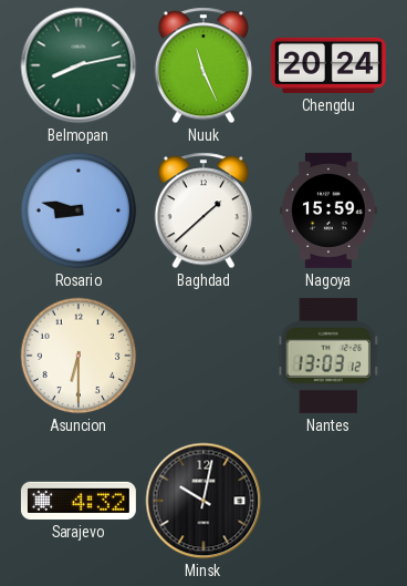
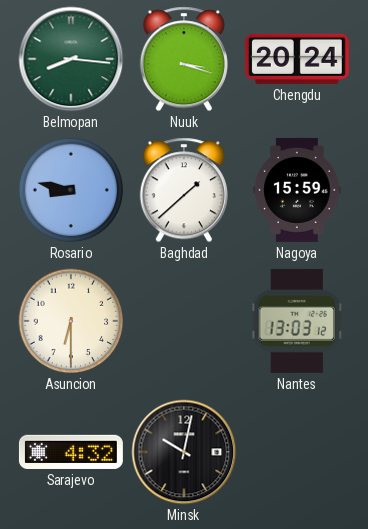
Belmopan: 8:13 -> 8:16
Nuuk: 11:26 -> 3:18
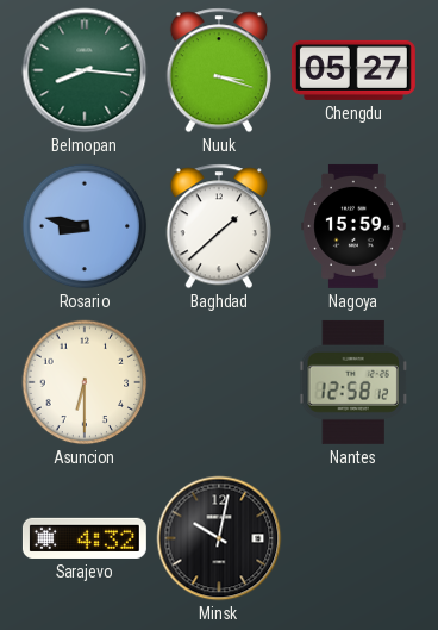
Chengdu: 20:24 -> 05:27
Nantes: 13:03 -> 12:58
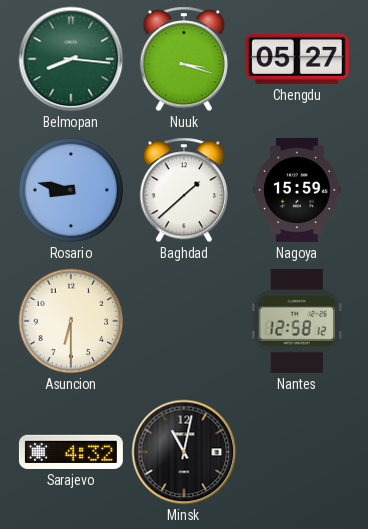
Minsk: 10:02 -> 11:02
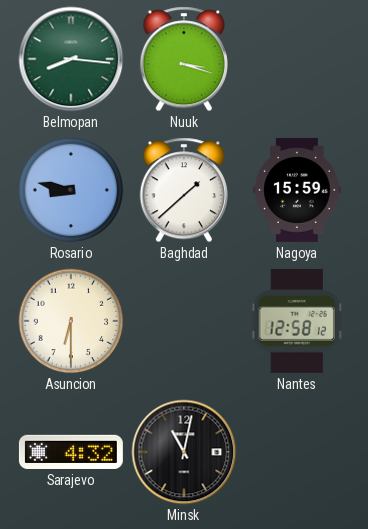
Chengdu: 05:27 -> none
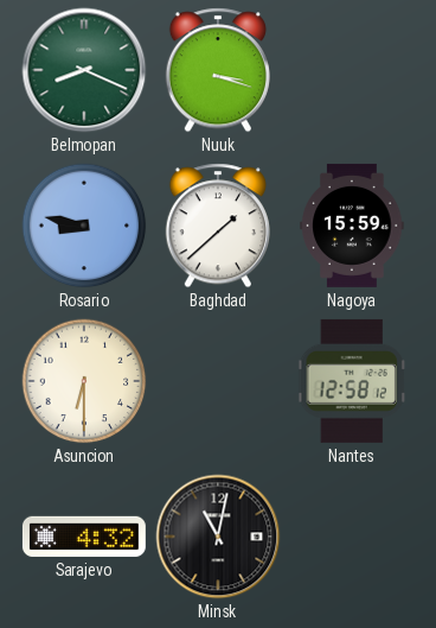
Belmopan: 8:16 -> 8:19
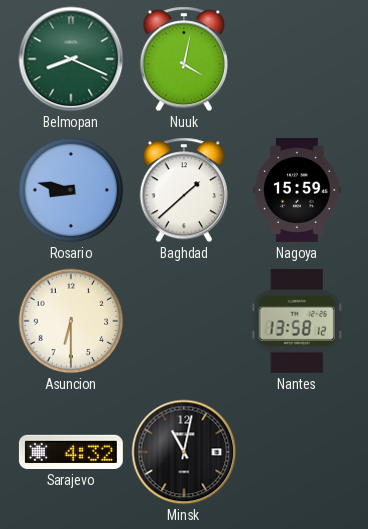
Nuuk: 3:18 -> 4:02
Nantes: 12:58 -> 13:58
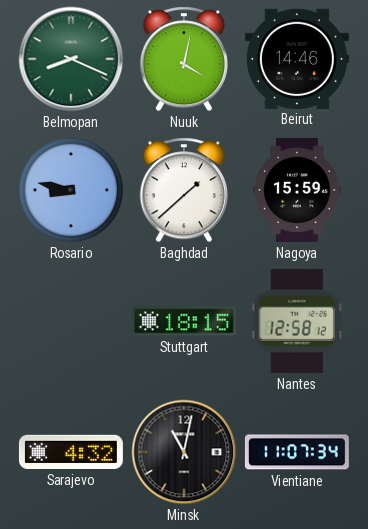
Beirut: none -> 14:46
Asuncion: 6:30 -> none
Stuttgart: none -> 18:15
Nantes: 13:58 -> 12:58
Vientiane: none -> 11:07
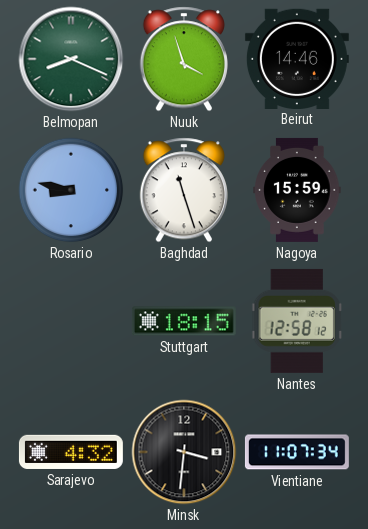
Nuuk: 4:02 -> 3:57
Baghdad: 1:38 -> 11:27
Minsk: 11:02 -> 3:31
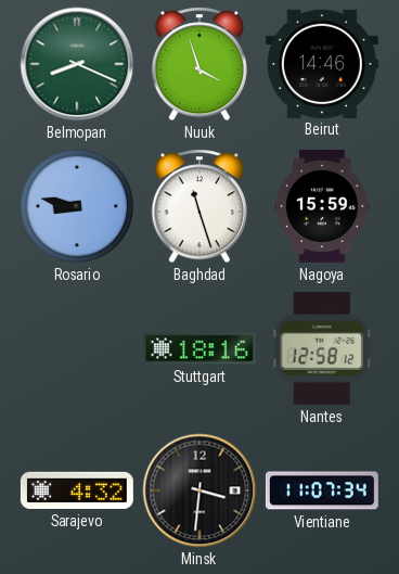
Stuttgart: 18:15 -> 18:16
